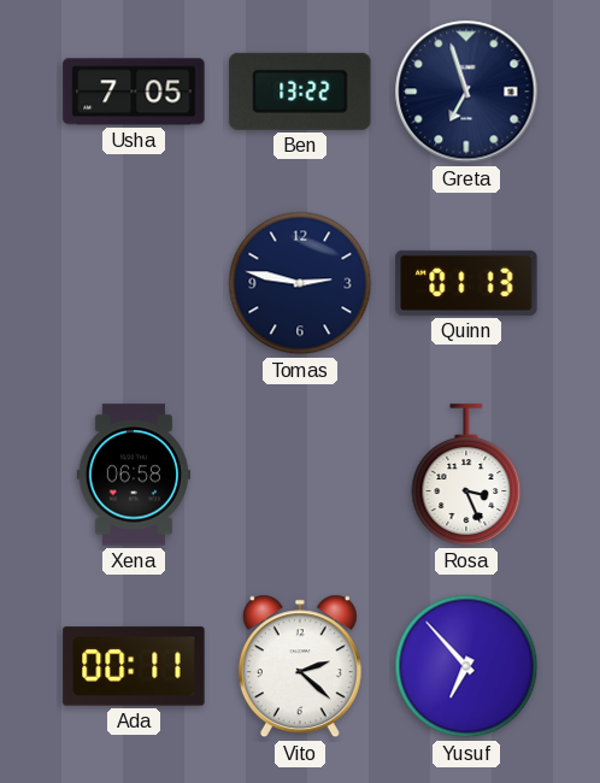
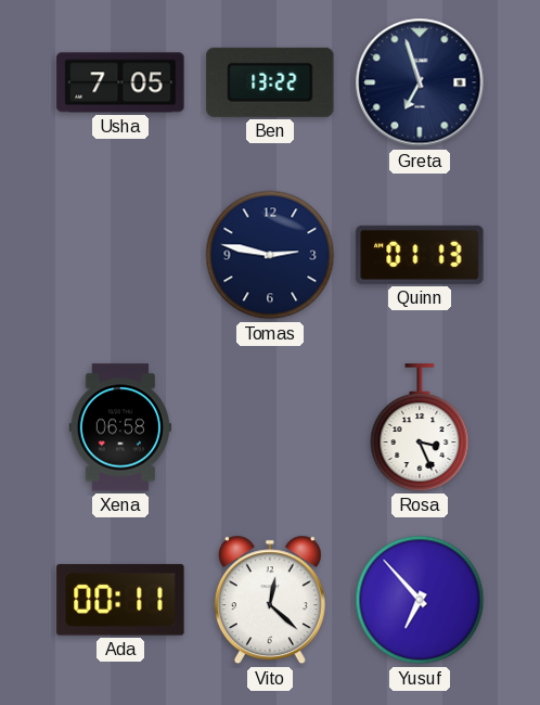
Vito: 2:22 -> 12:22
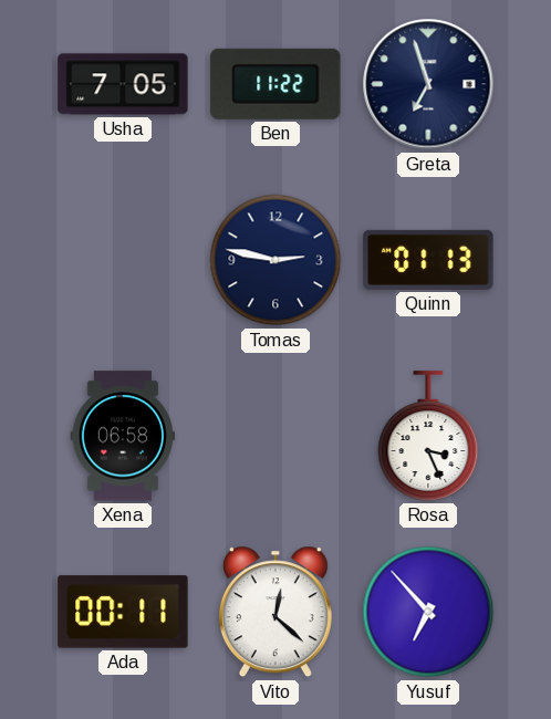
Ben: 13:22 -> 11:22
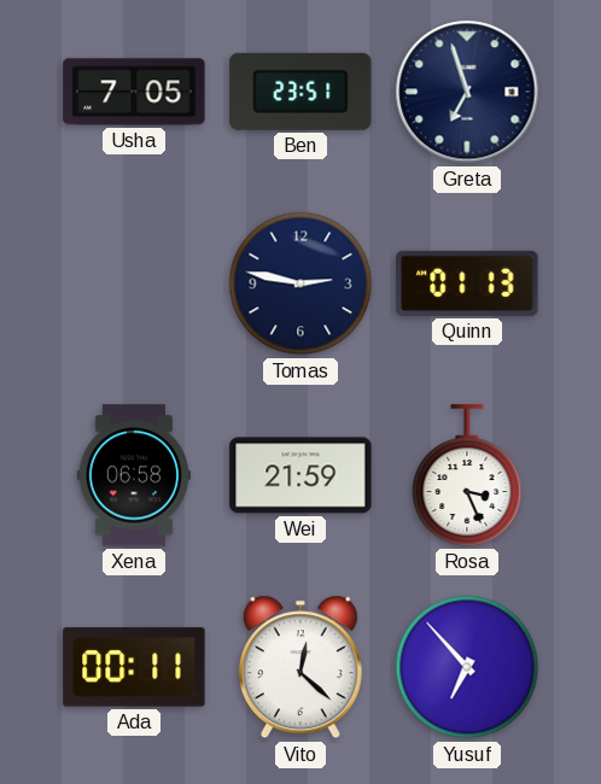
Ben: 11:22 -> 23:51
Wei: none -> 21:59
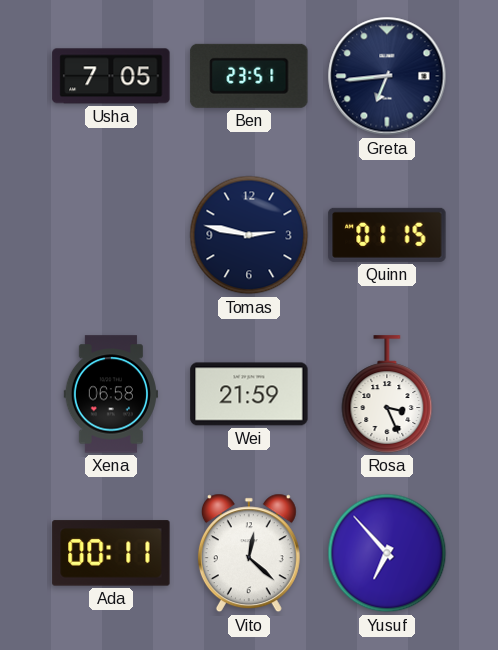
Greta: 6:57 -> 6:44
Quinn: 01:13 -> 01:15
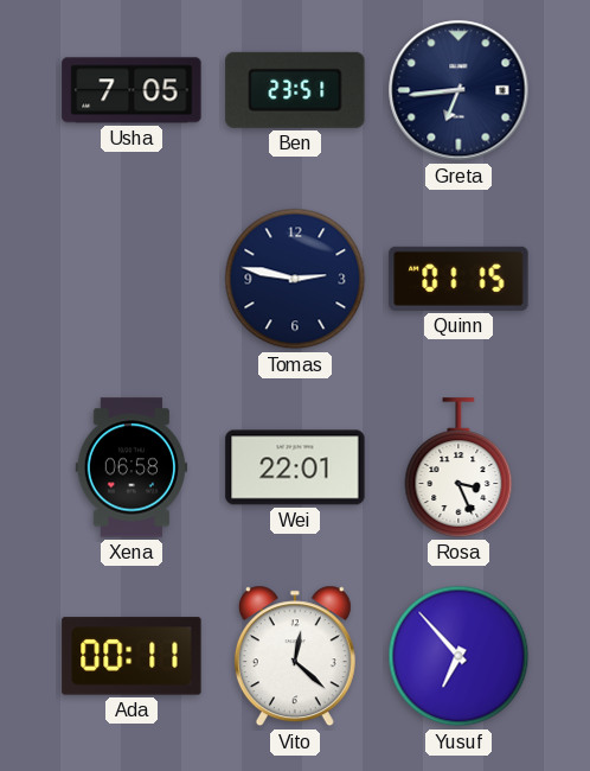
Wei: 21:59 -> 22:01
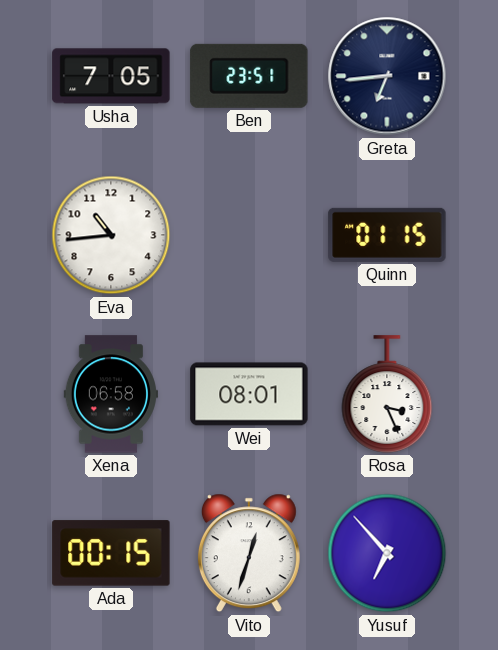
Eva: none -> 10:44
Tomas: 2:47 -> none
Wei: 22:01 -> 08:01
Ada: 00:11 -> 00:15
Vito: 12:22 -> 12:33
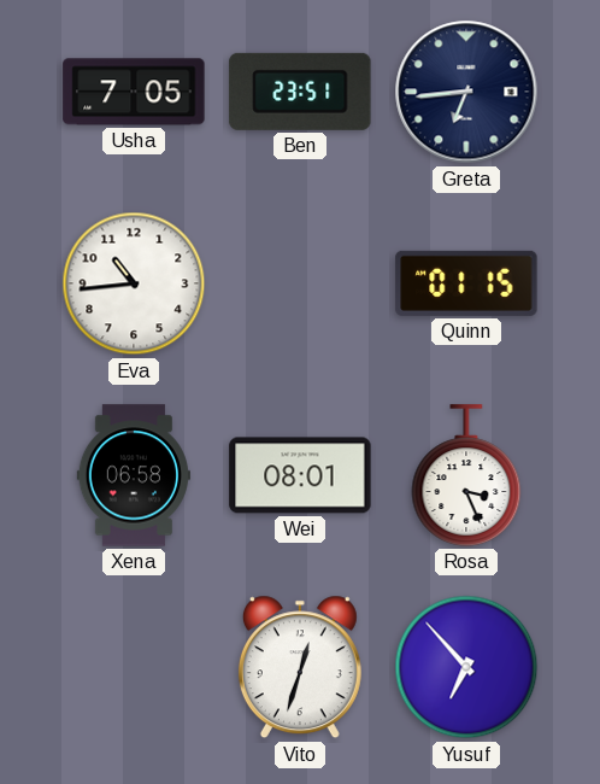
Ada: 00:15 -> none
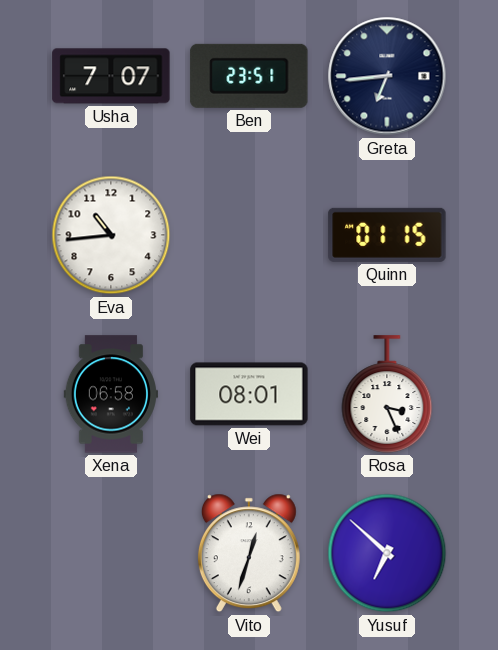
Usha: 7:05 -> 7:07
Yusuf: 6:53 -> 6:52
